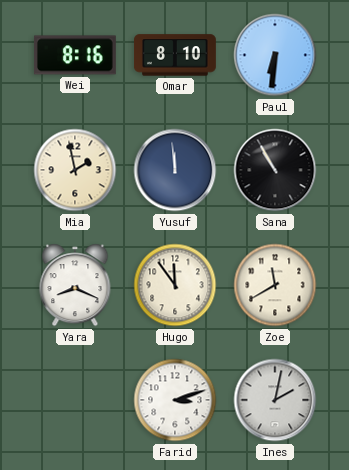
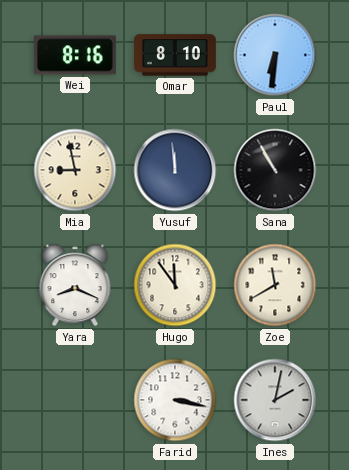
Mia: 1:58 -> 8:58
Farid: 3:12 -> 3:17
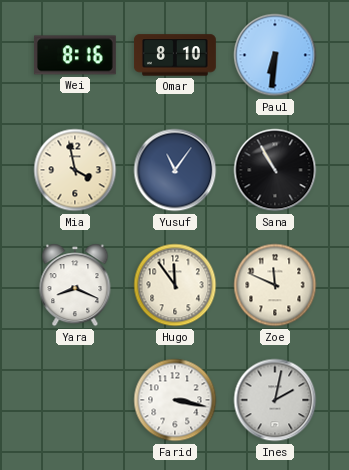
Mia: 8:58 -> 3:58
Yusuf: 11:59 -> 11:06
Zoe: 11:40 -> 11:49
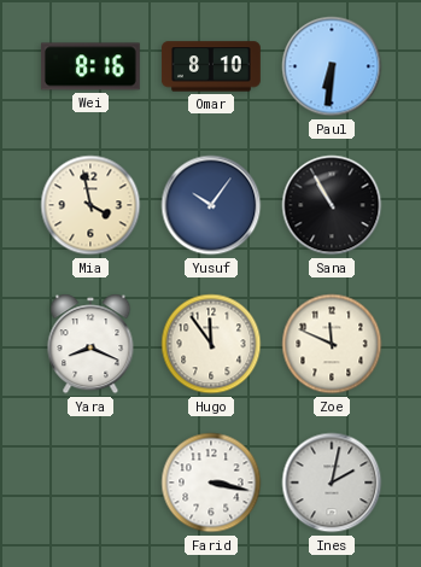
Yusuf: 11:06 -> 10:06
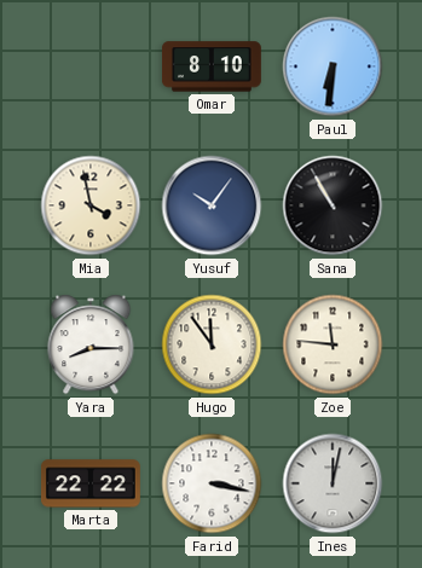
Wei: 8:16 -> none
Yara: 8:19 -> 8:15
Zoe: 11:49 -> 11:46
Marta: none -> 22:22
Ines: 2:02 -> 12:02
